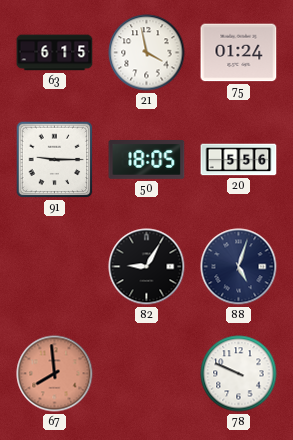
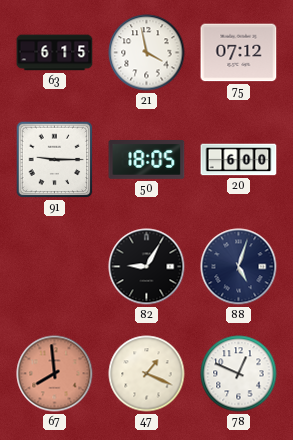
75: 01:24 -> 07:12
20: 5:56 -> 6:00
47: none -> 1:19
78: 9:49 -> 12:49
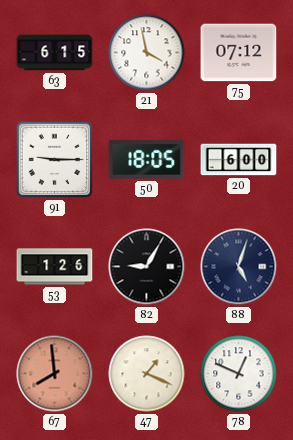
53: none -> 1:26
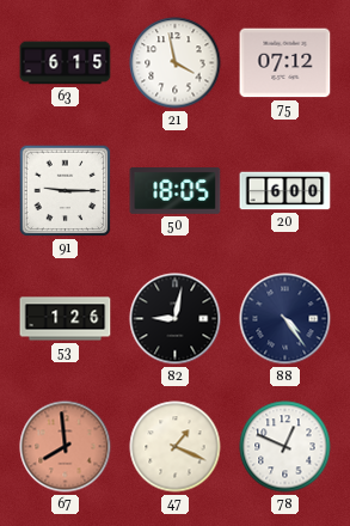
82: 9:05 -> 9:02
88: 5:03 -> 4:24
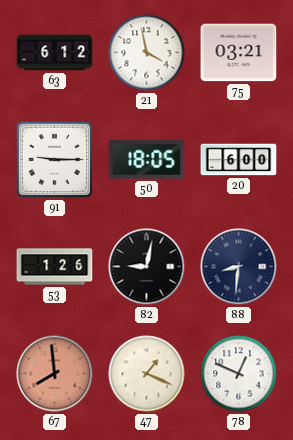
63: 6:15 -> 6:12
75: 07:12 -> 03:21
88: 4:24 -> 8:31
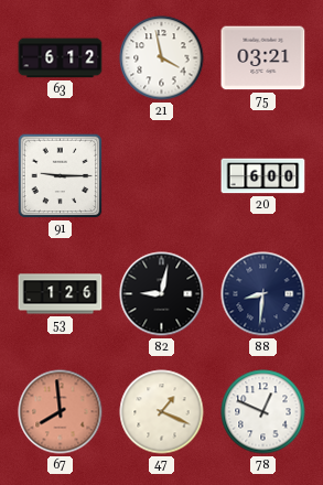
50: 18:05 -> none
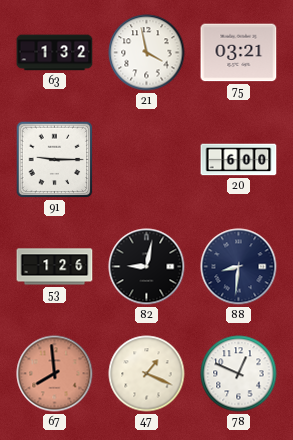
63: 6:12 -> 1:32
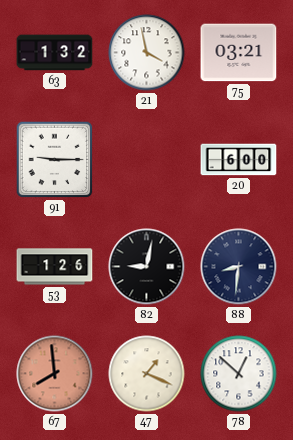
78: 12:49 -> 12:52
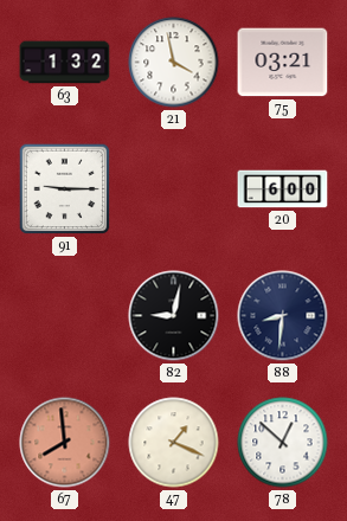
53: 1:26 -> none
